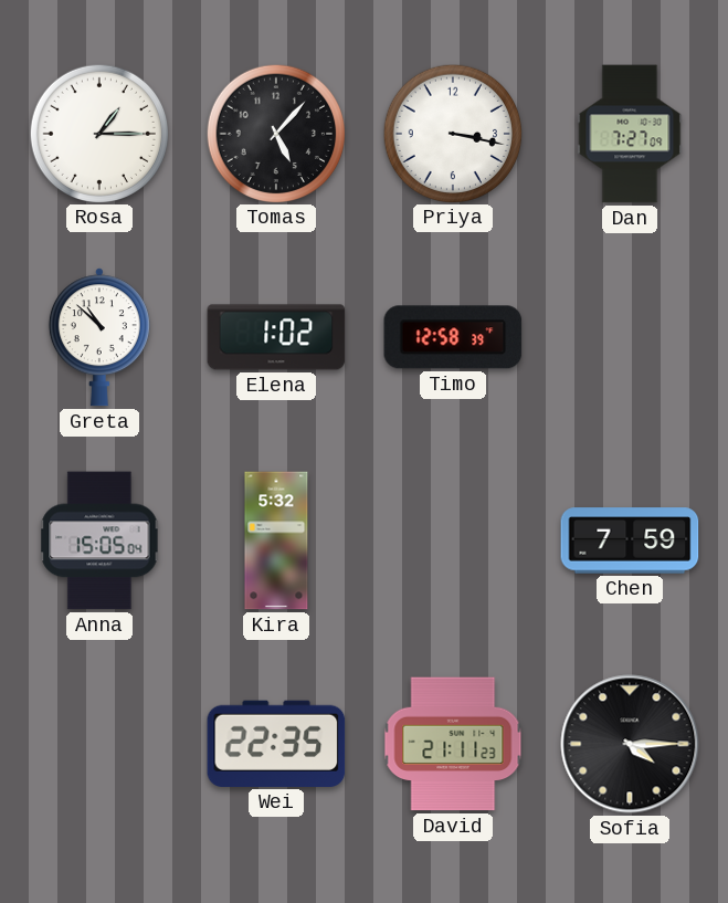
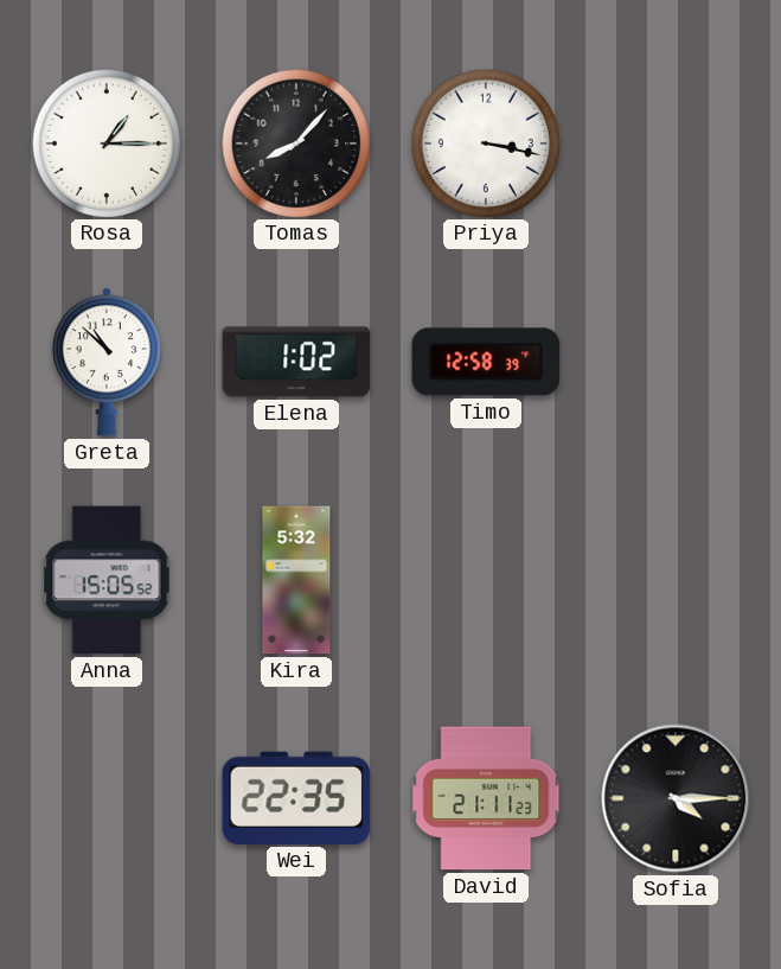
Tomas: 5:07 -> 8:07
Dan: 7:27 -> none
Anna: 15:05:04 -> 15:05:52
Chen: 7:59 -> none
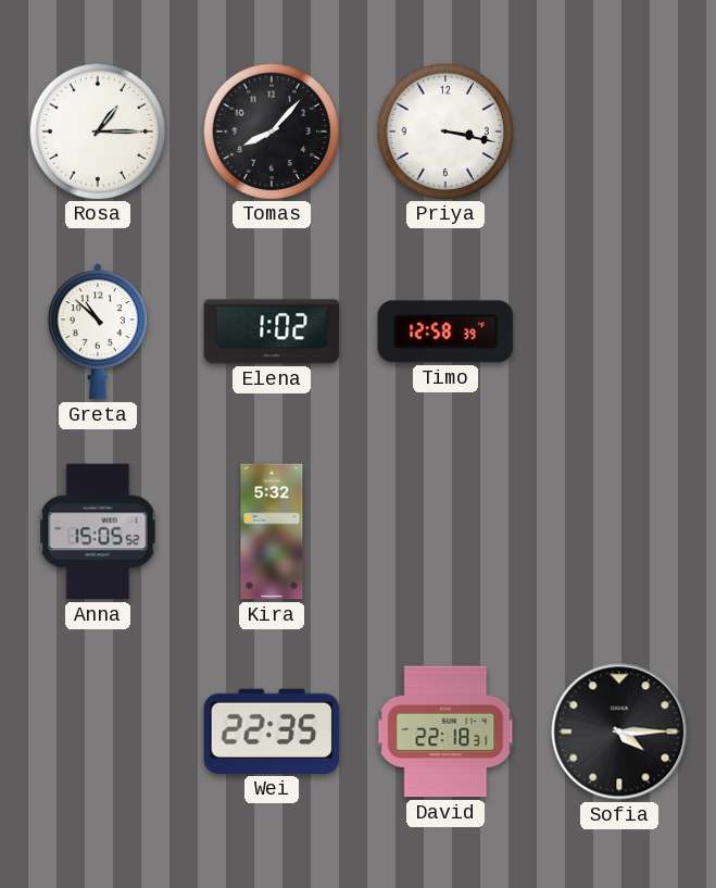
David: 21:11 -> 22:18
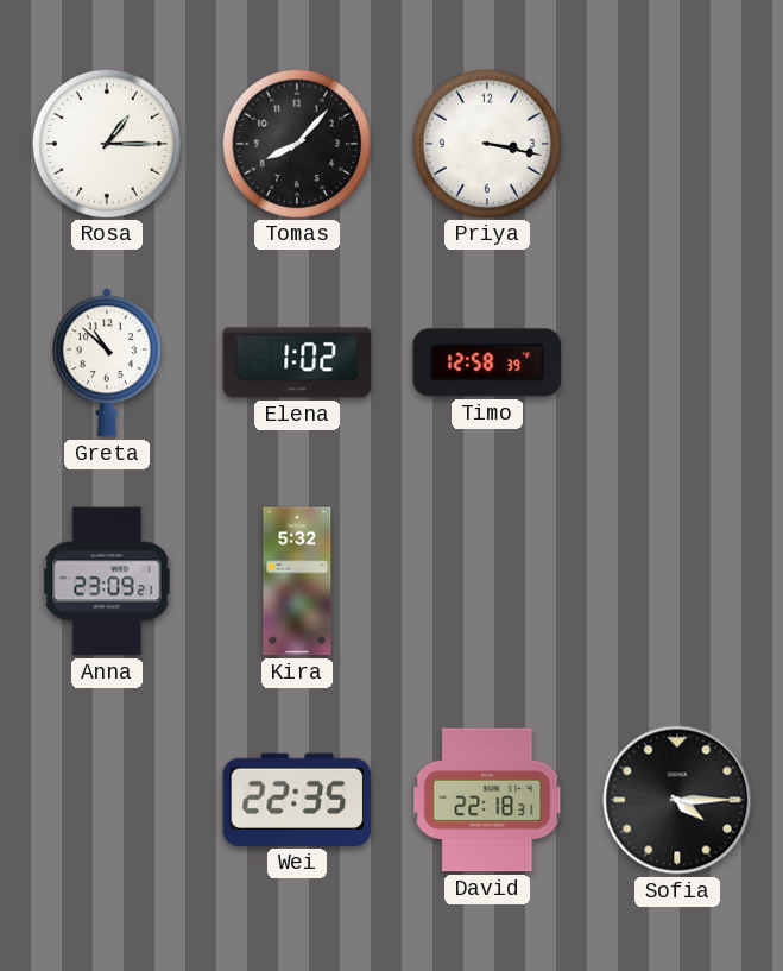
Anna: 15:05 -> 23:09
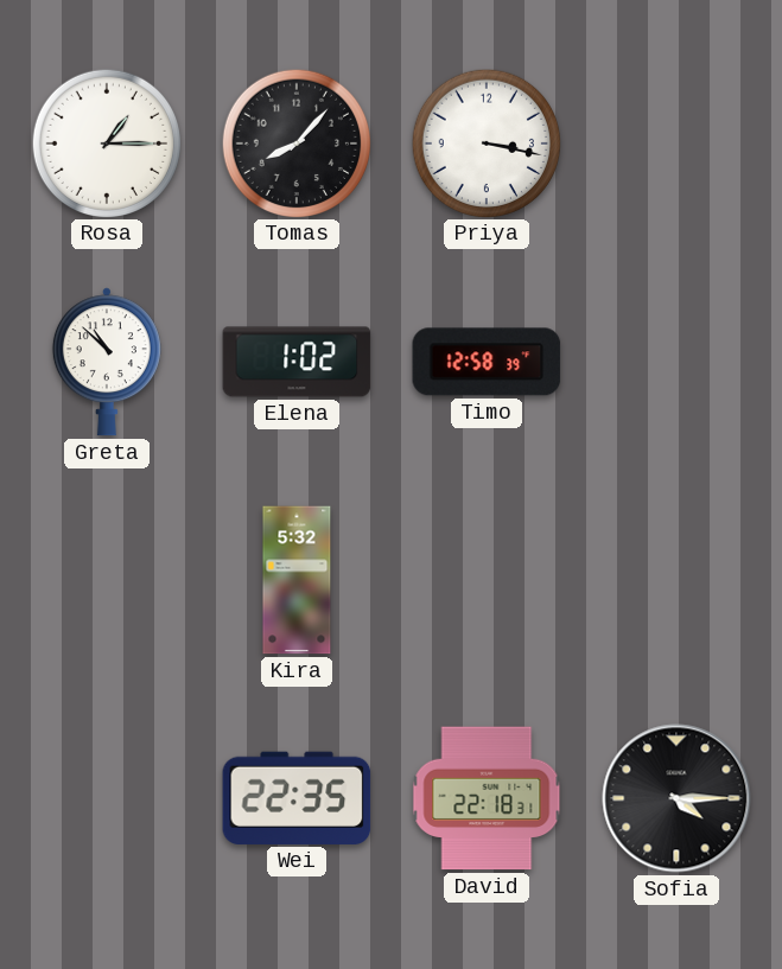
Anna: 23:09 -> none
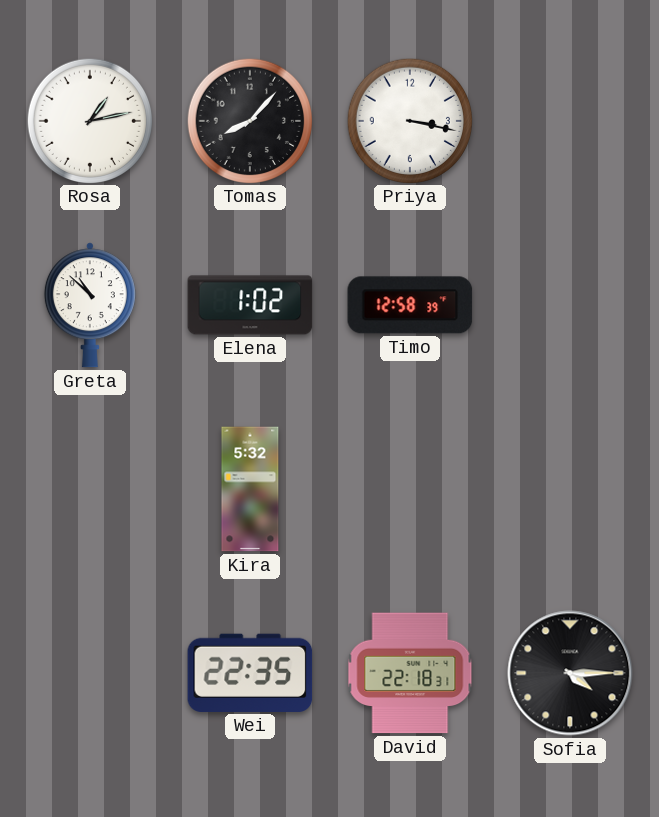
Rosa: 1:15 -> 1:13
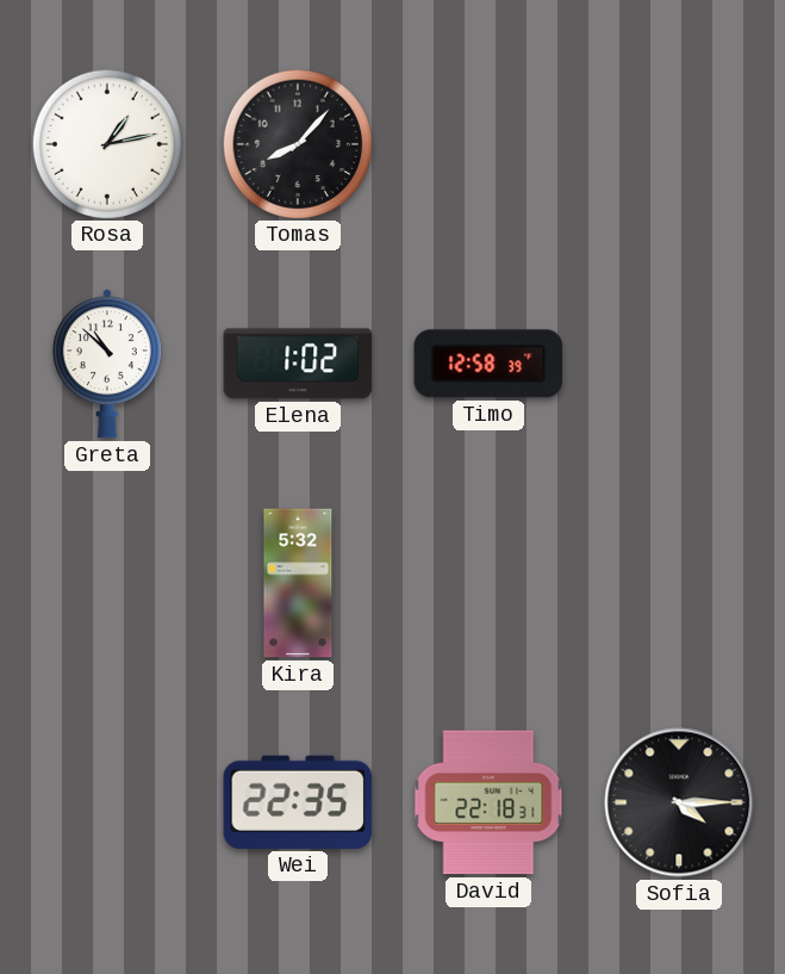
Priya: 3:17 -> none
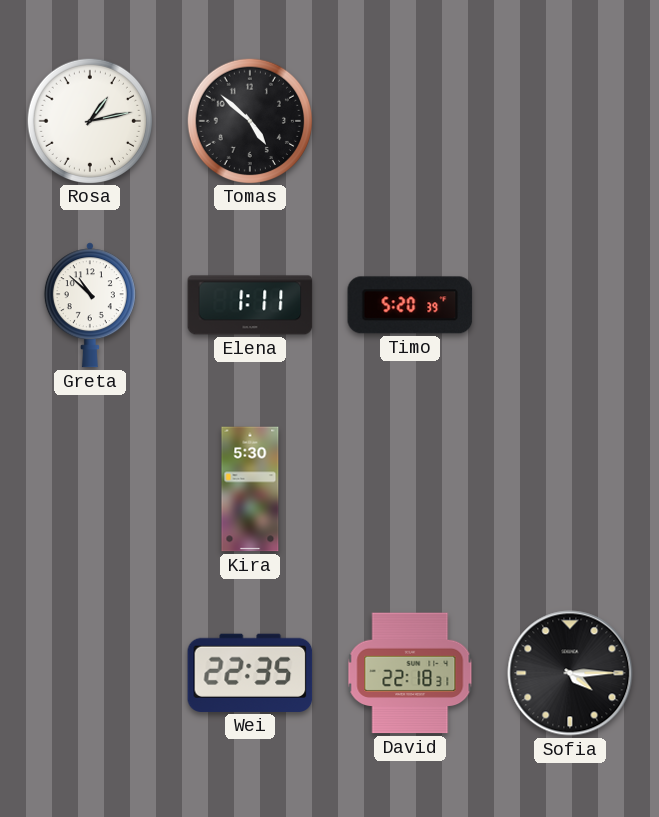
Tomas: 8:07 -> 4:52
Elena: 1:02 -> 1:11
Timo: 12:58 -> 5:20
Kira: 5:32 -> 5:30
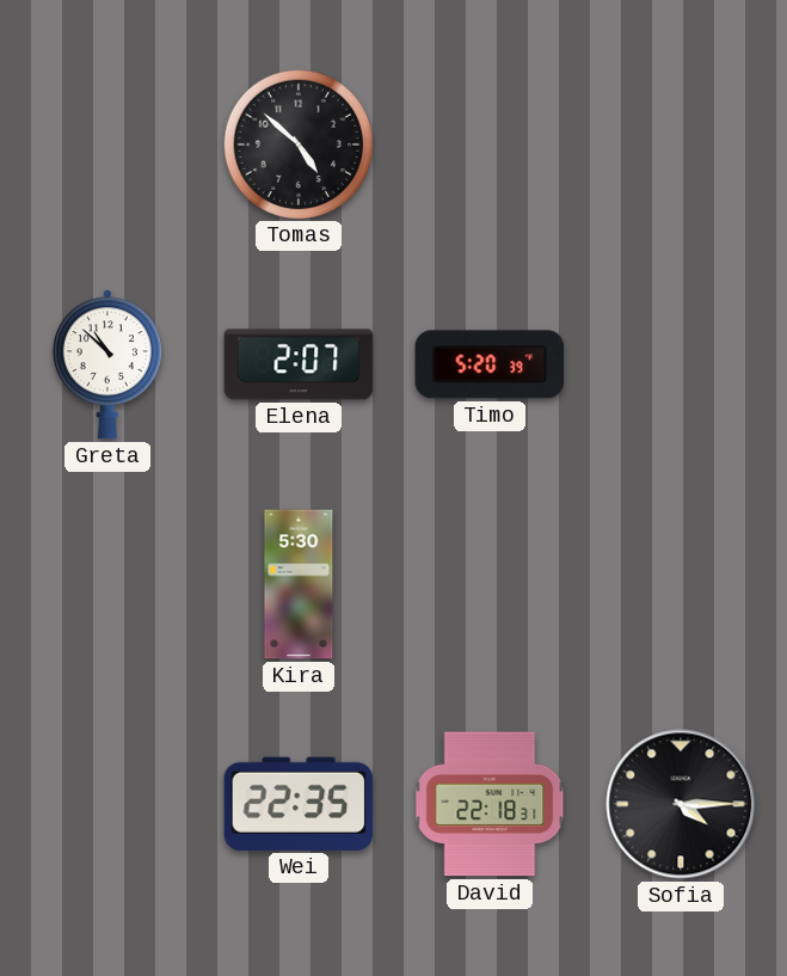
Rosa: 1:13 -> none
Elena: 1:11 -> 2:07
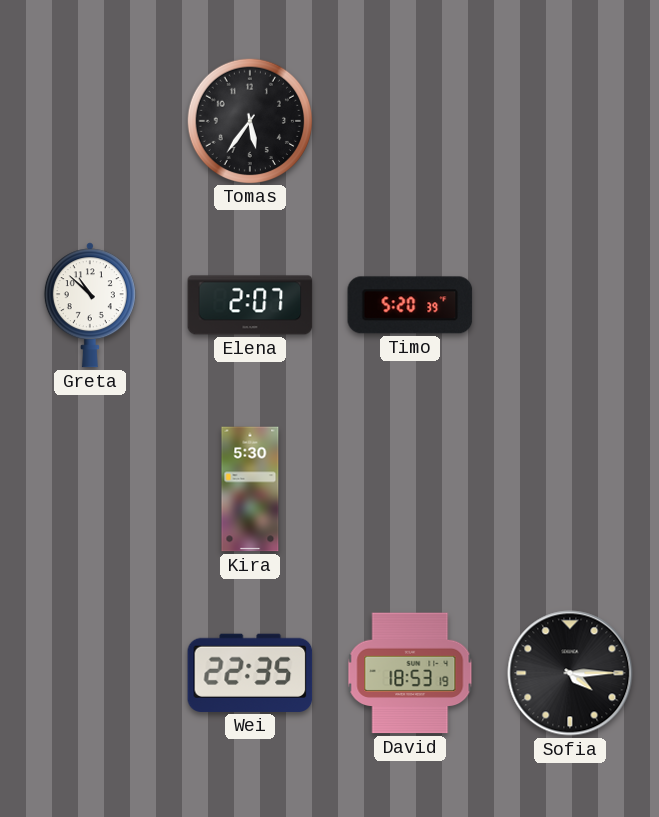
Tomas: 4:52 -> 5:36
David: 22:18 -> 18:53
